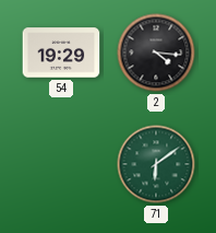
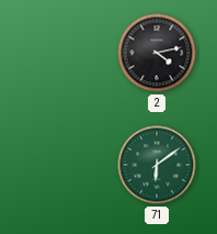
54: 19:29 -> none
2: 4:16 -> 4:13
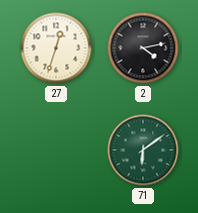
27: none -> 12:33
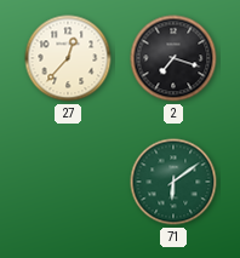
27: 12:33 -> 12:37
2: 4:13 -> 7:18
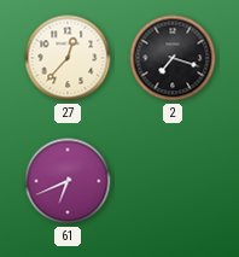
61: none -> 6:41
71: 6:09 -> none
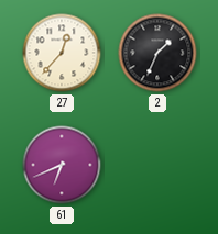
2: 7:18 -> 1:34
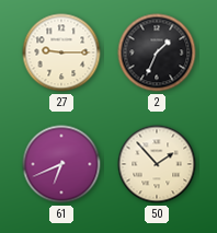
27: 12:37 -> 9:15
50: none -> 1:53
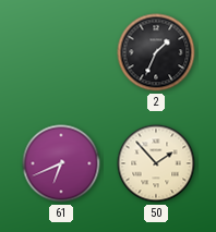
27: 9:15 -> none
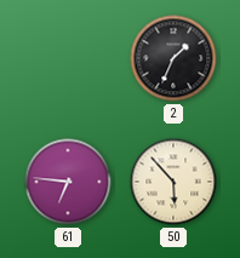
61: 6:41 -> 6:46
50: 1:53 -> 5:53
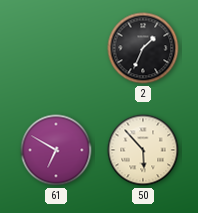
61: 6:46 -> 6:50
